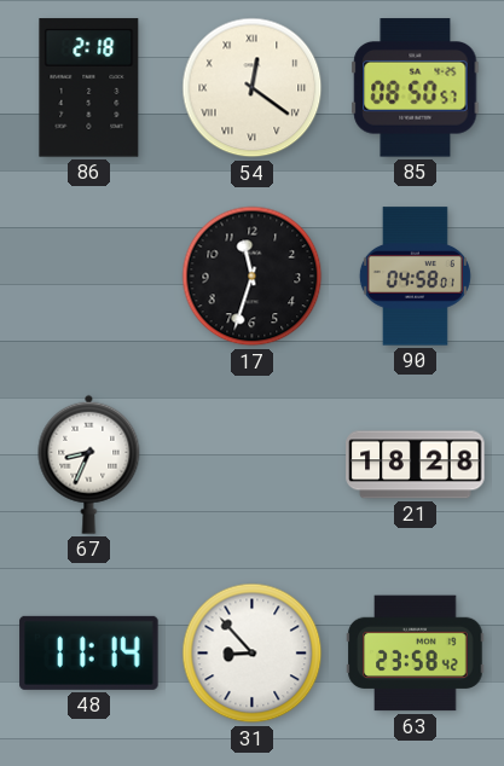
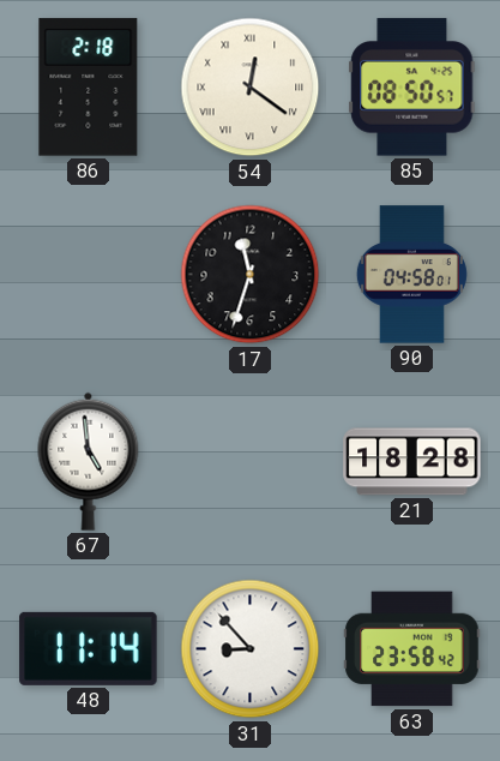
67: 8:34 -> 4:59
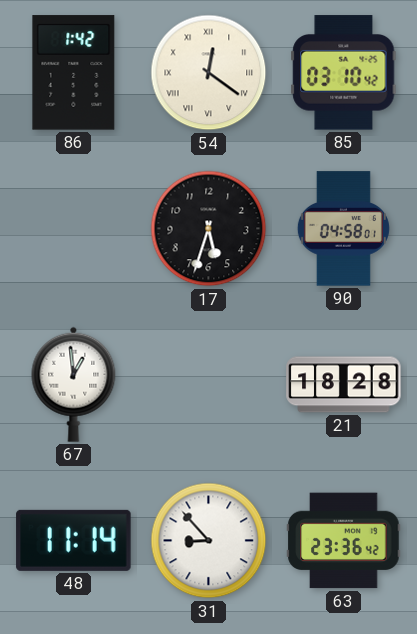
86: 2:18 -> 1:42
85: 08:50 -> 03:10
17: 11:33 -> 5:33
67: 4:59 -> 12:59
63: 23:58 -> 23:36
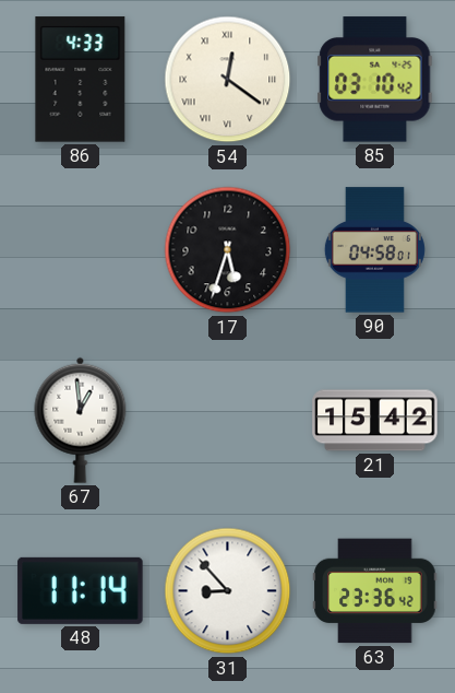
86: 1:42 -> 4:33
21: 18:28 -> 15:42
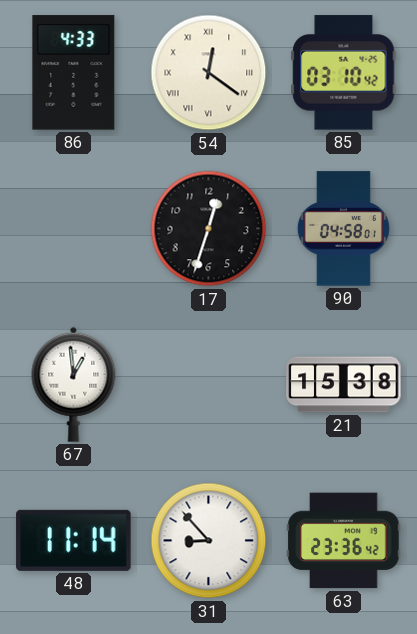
17: 5:33 -> 12:33
21: 15:42 -> 15:38
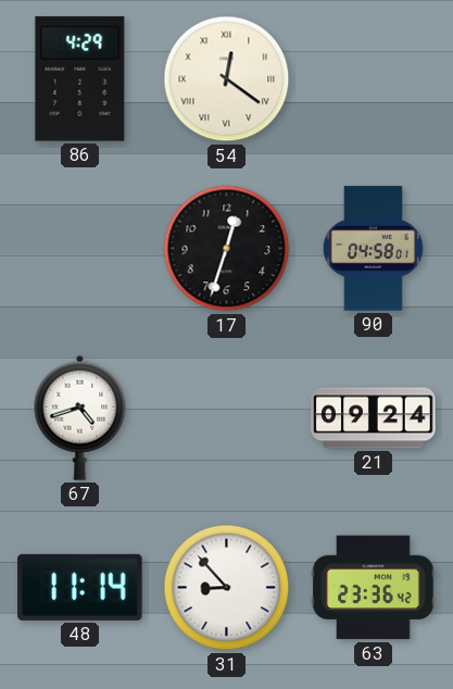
86: 4:33 -> 4:29
85: 03:10 -> none
67: 12:59 -> 4:42
21: 15:38 -> 09:24
